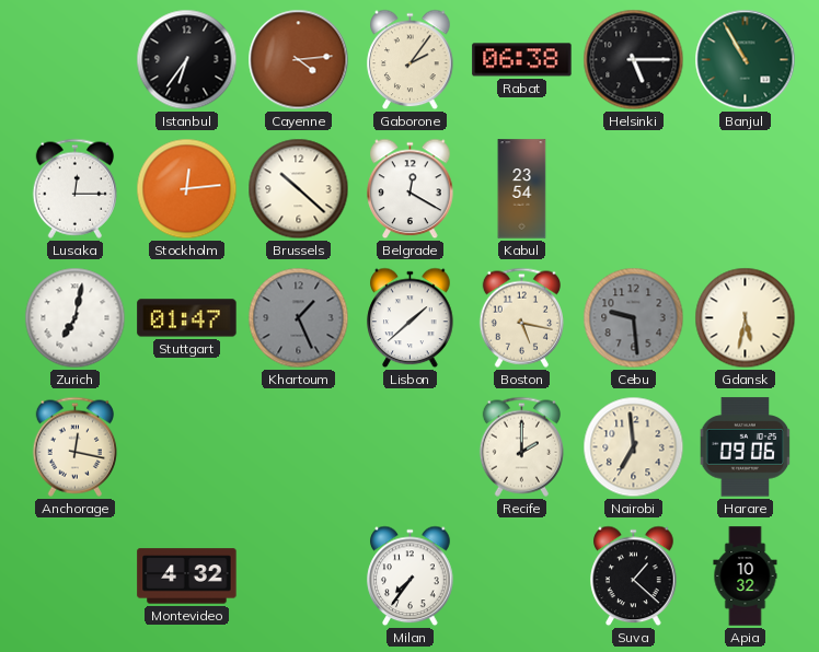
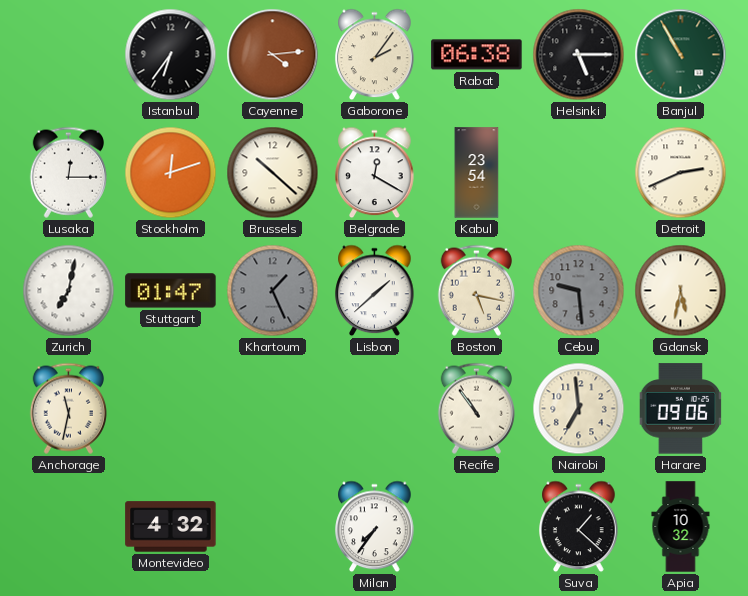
Stockholm: 12:14 -> 12:12
Detroit: none -> 2:41
Anchorage: 12:17 -> 11:32
Recife: 2:00 -> 10:54
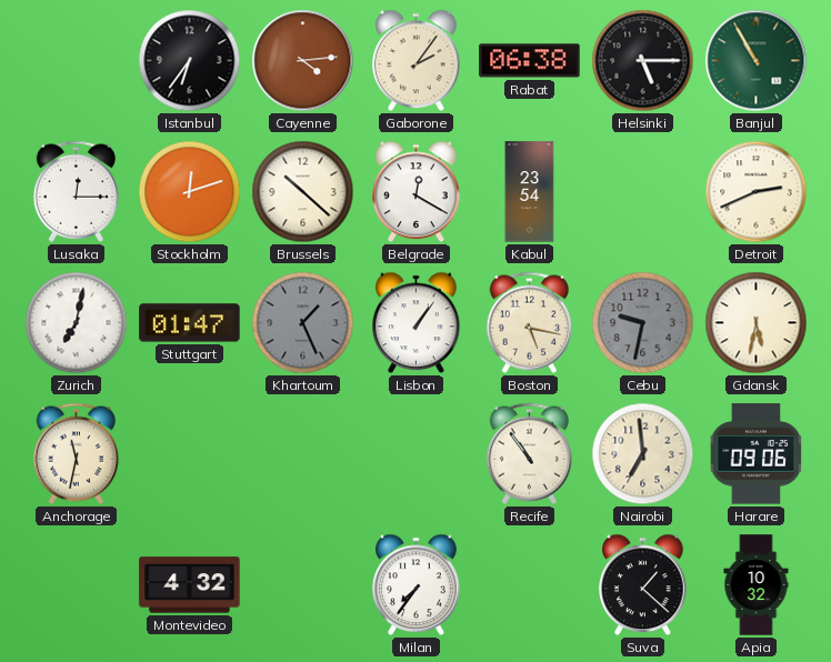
Lisbon: 1:38 -> 1:06
Cebu: 9:29 -> 9:32
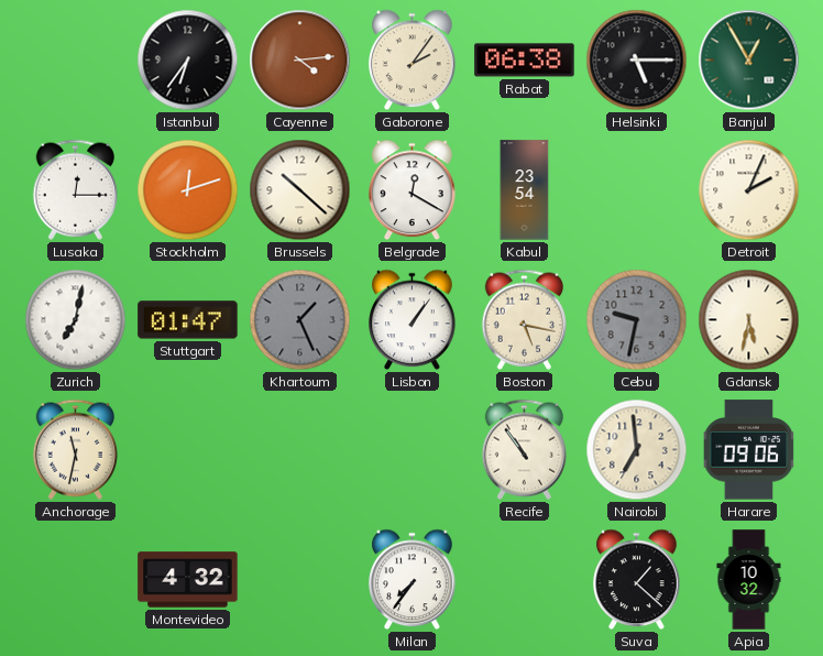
Banjul: 10:55 -> 12:55
Detroit: 2:41 -> 2:04
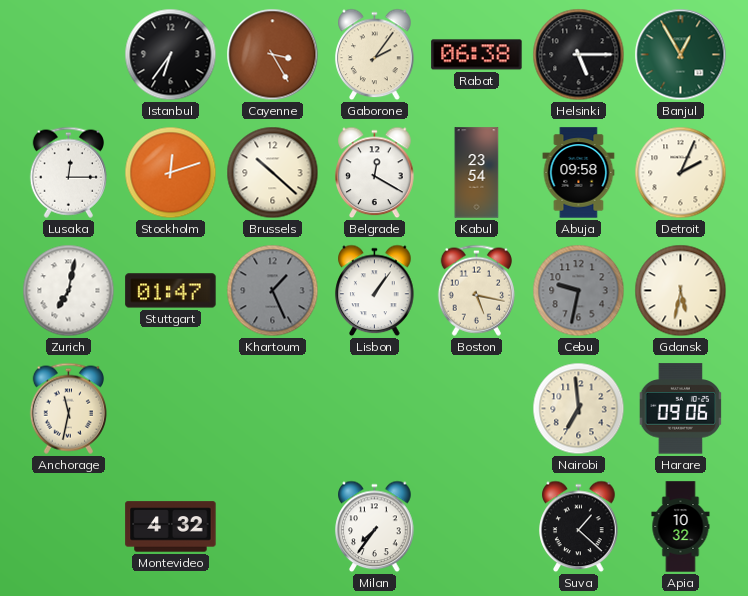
Cayenne: 4:14 -> 3:25
Abuja: none -> 09:58
Recife: 10:54 -> none
